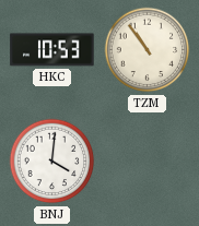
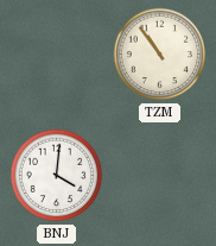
HKC: 10:53 -> none
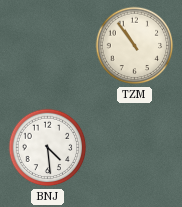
BNJ: 4:01 -> 4:29
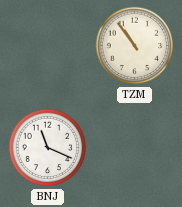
BNJ: 4:29 -> 11:19
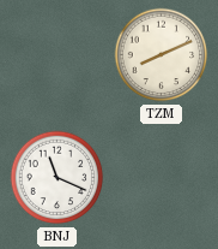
TZM: 10:54 -> 8:11
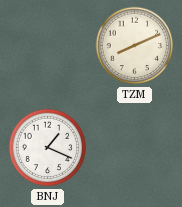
BNJ: 11:19 -> 1:19
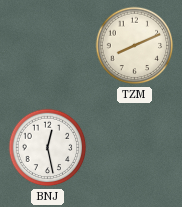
BNJ: 1:19 -> 12:28
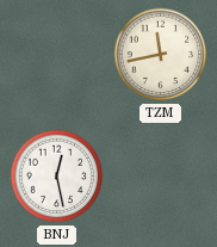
TZM: 8:11 -> 11:43
